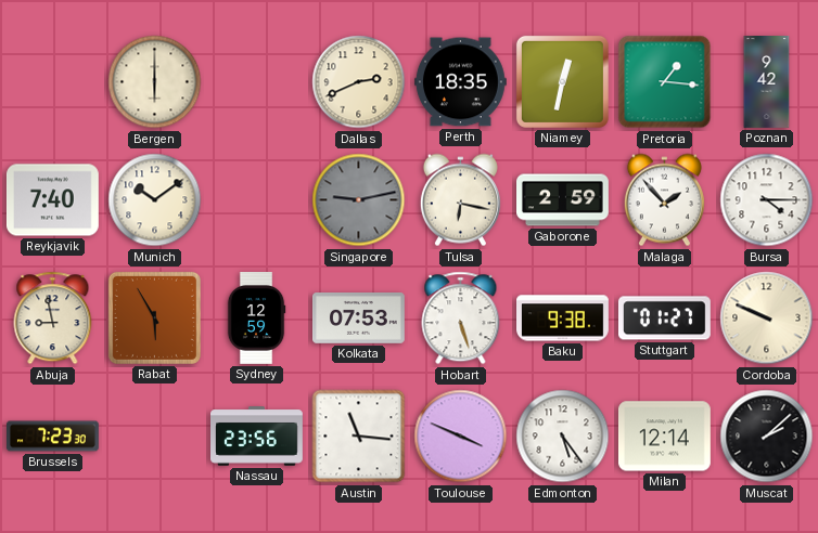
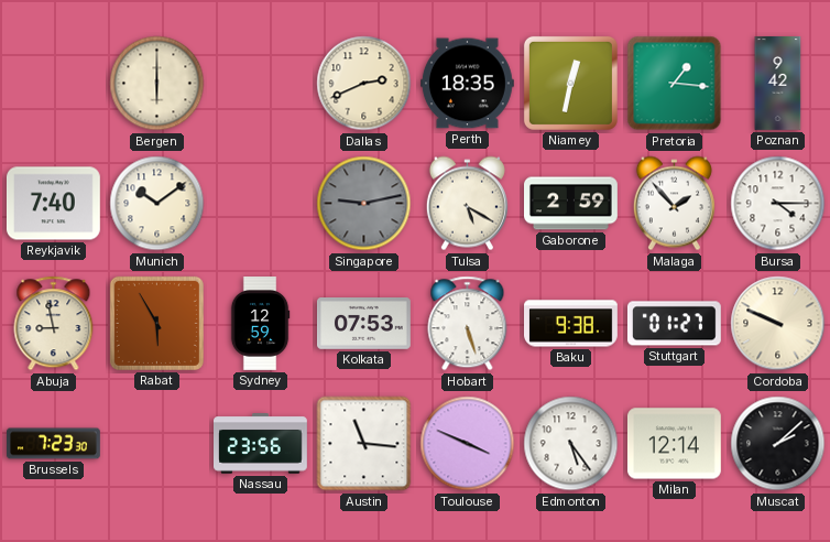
Tulsa: 6:17 -> 5:20
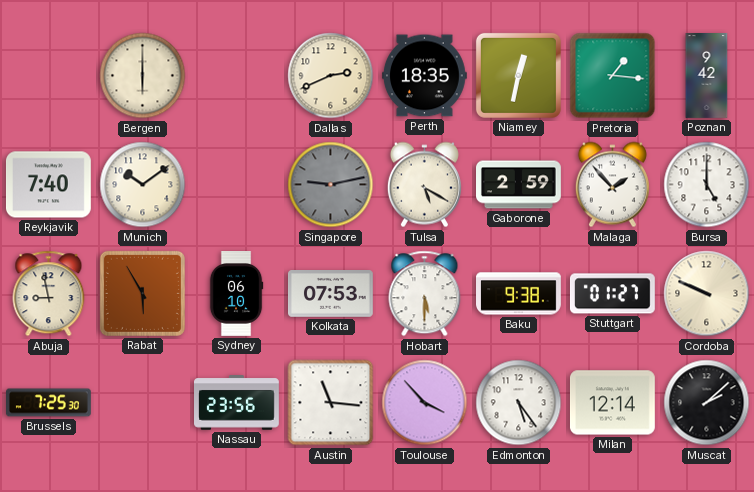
Bursa: 4:15 -> 5:00
Sydney: 12:59 -> 06:10
Hobart: 5:27 -> 5:30
Brussels: 7:23 -> 7:25
Toulouse: 3:49 -> 3:53
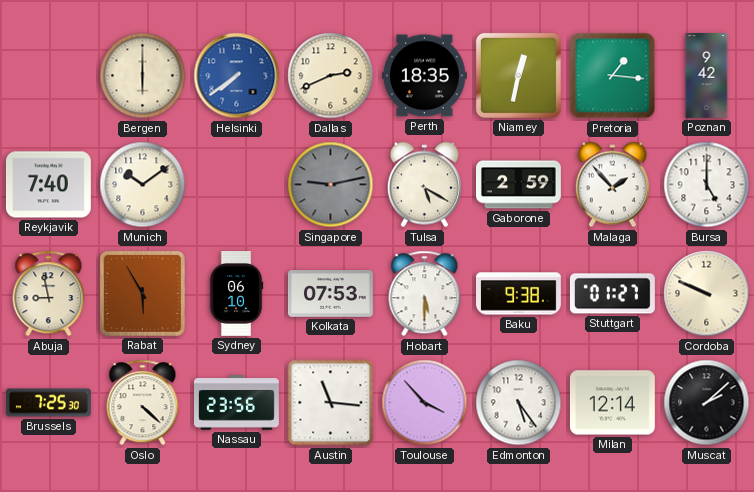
Helsinki: none -> 7:39
Oslo: none -> 4:22
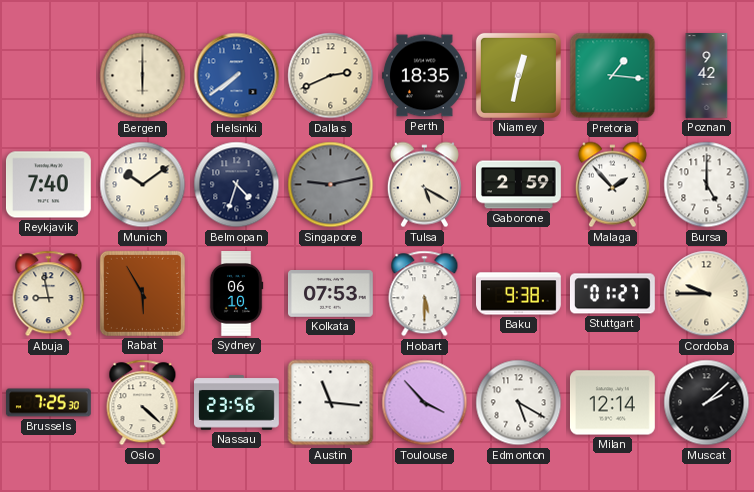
Belmopan: none -> 4:33
Cordoba: 9:49 -> 9:45
Edmonton: 5:24 -> 5:20
